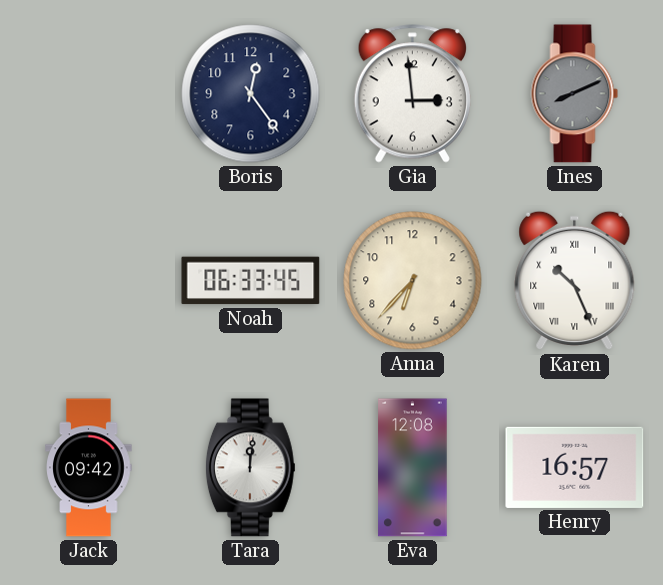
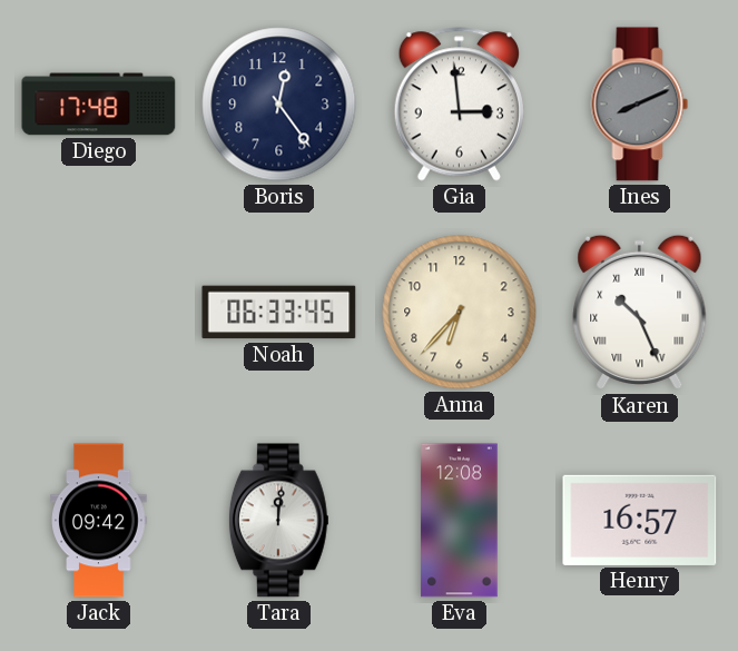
Diego: none -> 17:48
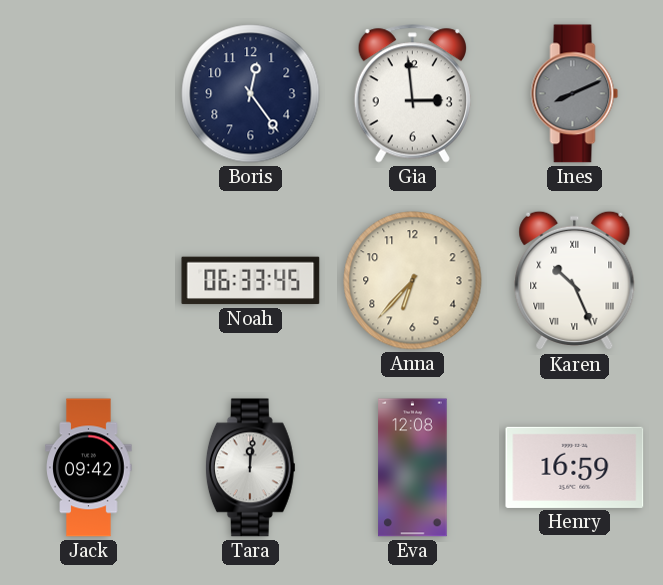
Diego: 17:48 -> none
Henry: 16:57 -> 16:59
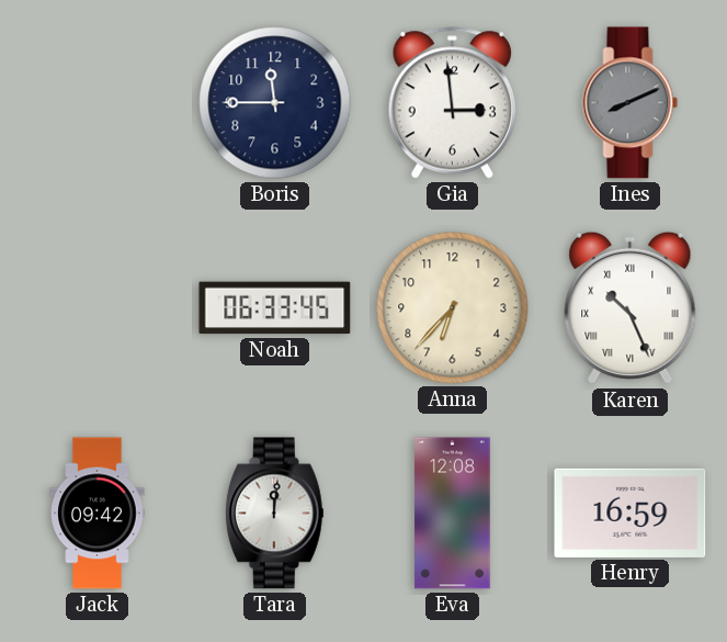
Boris: 12:24 -> 11:45
